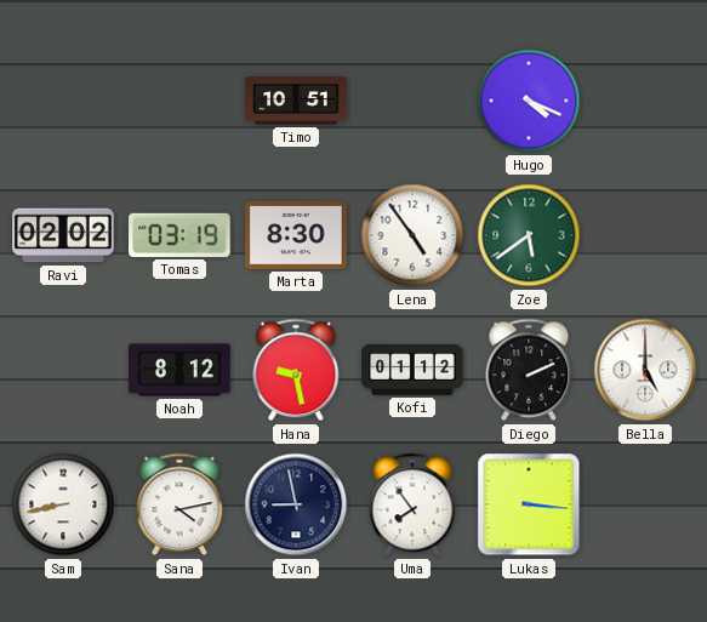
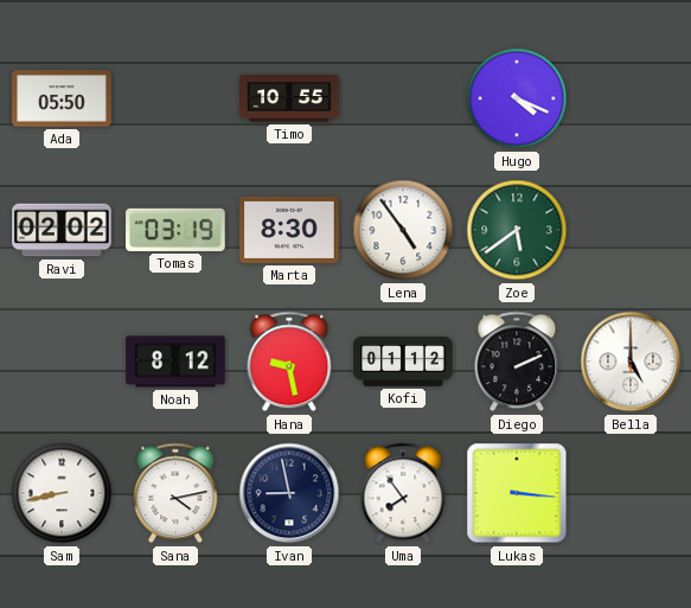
Ada: none -> 05:50
Timo: 10:51 -> 10:55
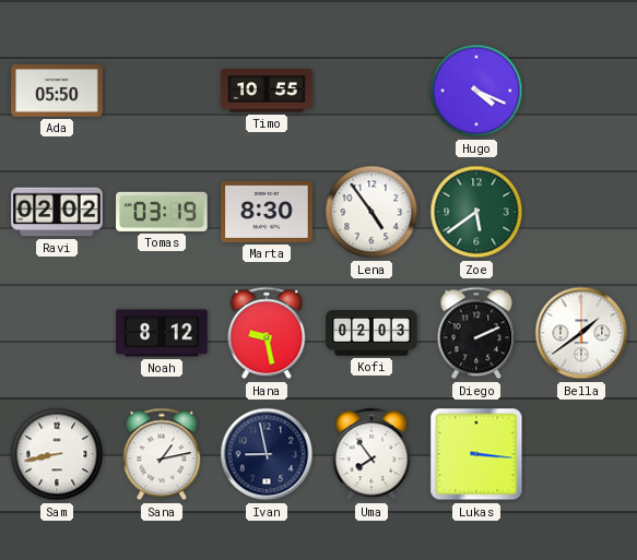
Kofi: 01:12 -> 02:03
Bella: 5:00 -> 1:39
Sana: 4:13 -> 1:13
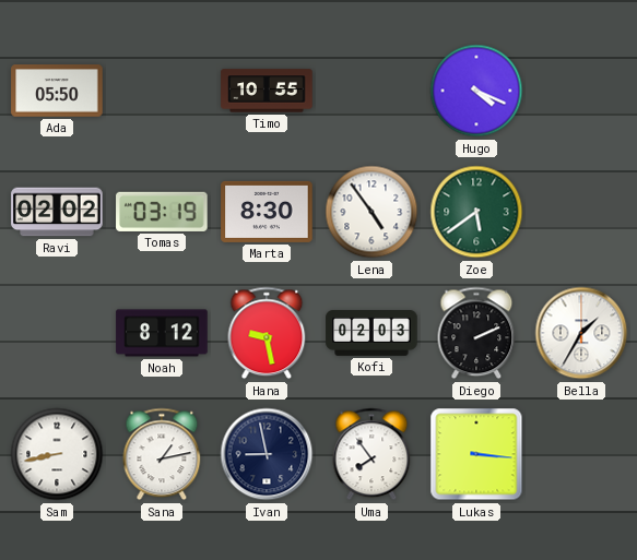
Bella: 1:39 -> 1:35
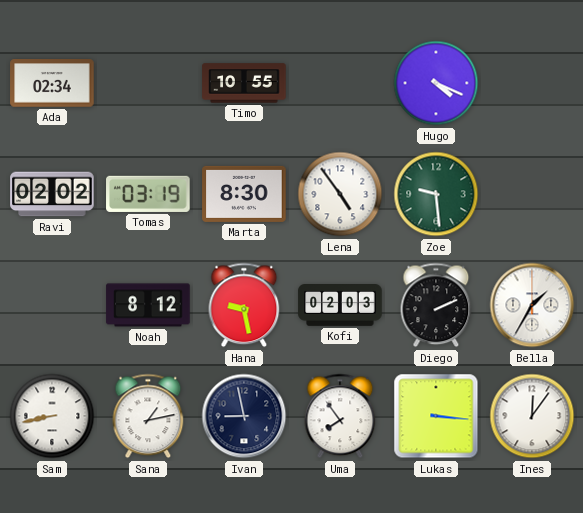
Ada: 05:50 -> 02:34
Zoe: 5:39 -> 9:29
Ines: none -> 12:06
